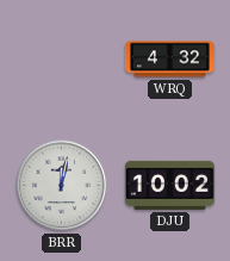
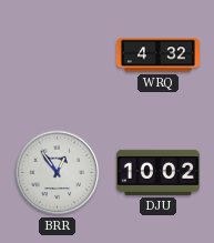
BRR: 12:02 -> 12:54
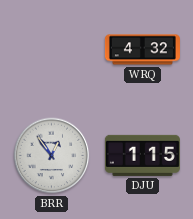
DJU: 10:02 -> 1:15
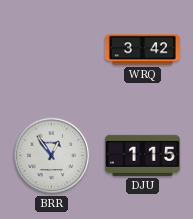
WRQ: 4:32 -> 3:42
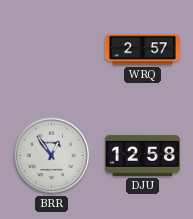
WRQ: 3:42 -> 2:57
DJU: 1:15 -> 12:58
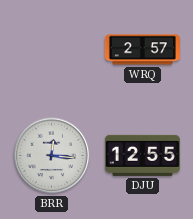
BRR: 12:54 -> 12:16
DJU: 12:58 -> 12:55
